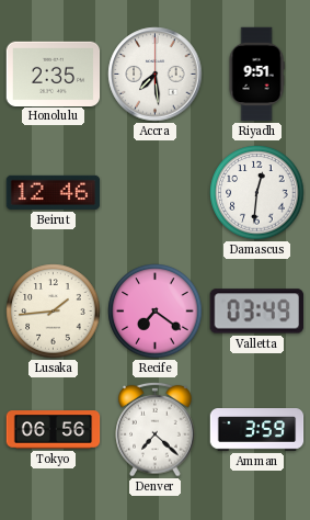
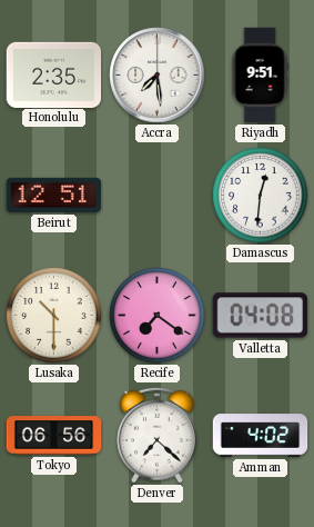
Beirut: 12:46 -> 12:51
Lusaka: 1:44 -> 10:30
Valletta: 03:49 -> 04:08
Amman: 3:59 -> 4:02
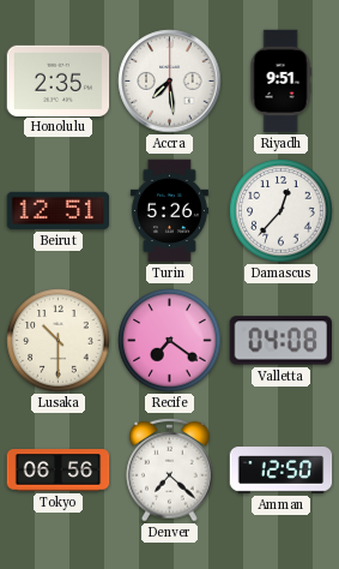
Turin: none -> 5:26
Damascus: 12:31 -> 12:37
Amman: 4:02 -> 12:50
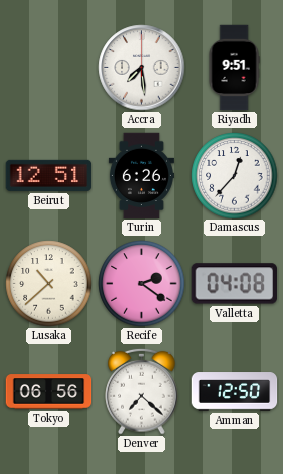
Honolulu: 2:35 -> none
Turin: 5:26 -> 6:26
Lusaka: 10:30 -> 10:38
Recife: 7:21 -> 2:21
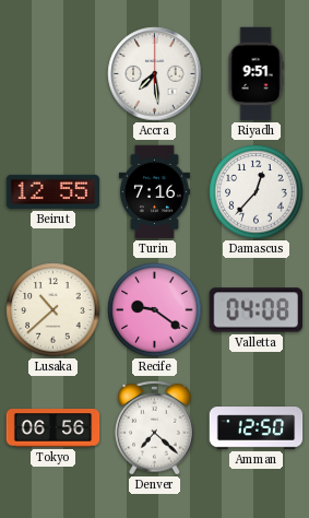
Beirut: 12:51 -> 12:55
Turin: 6:26 -> 7:16
Recife: 2:21 -> 9:21
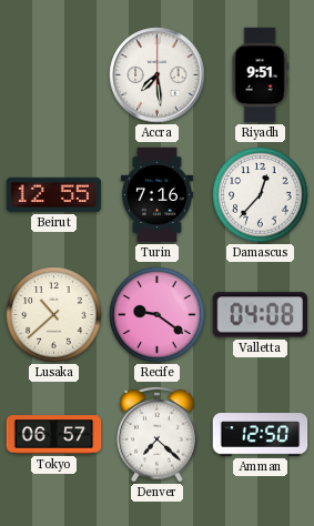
Tokyo: 06:56 -> 06:57
